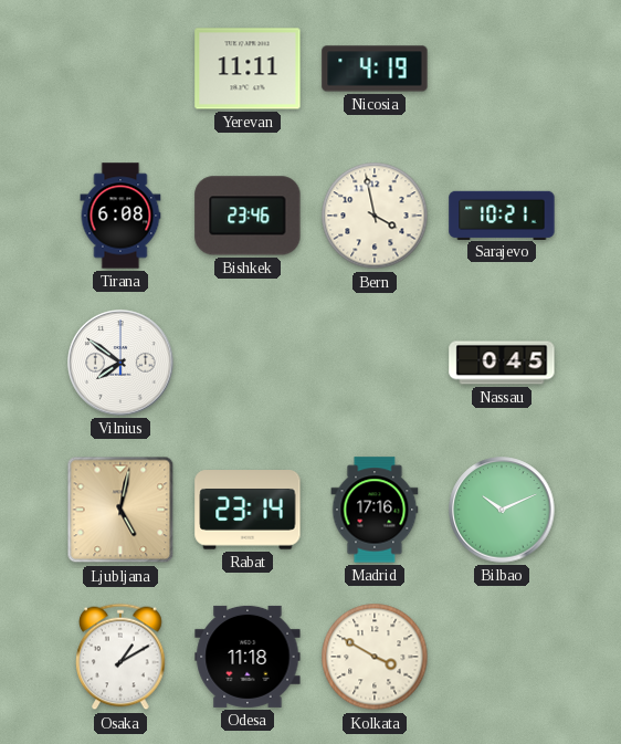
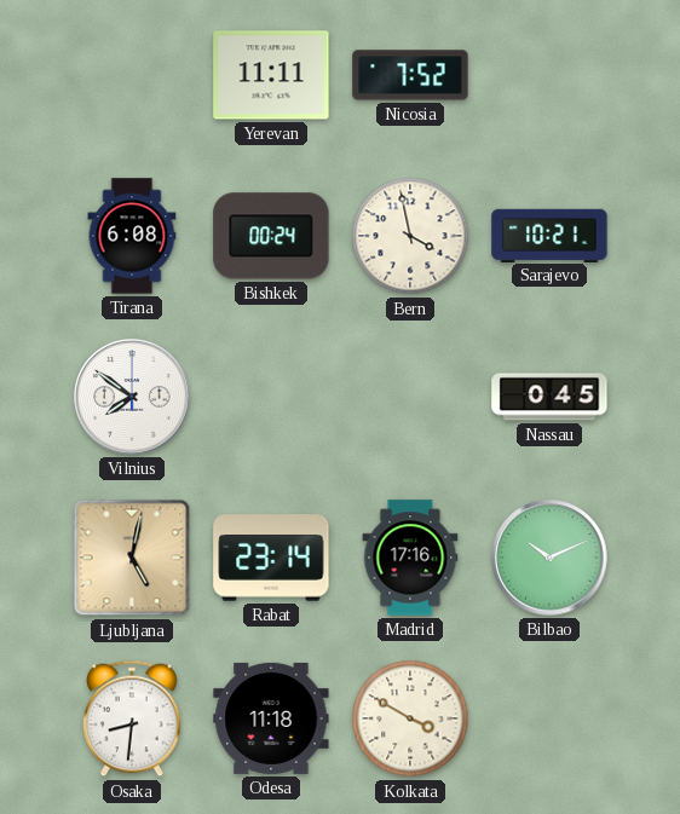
Nicosia: 4:19 -> 7:52
Bishkek: 23:46 -> 00:24
Osaka: 1:10 -> 8:31
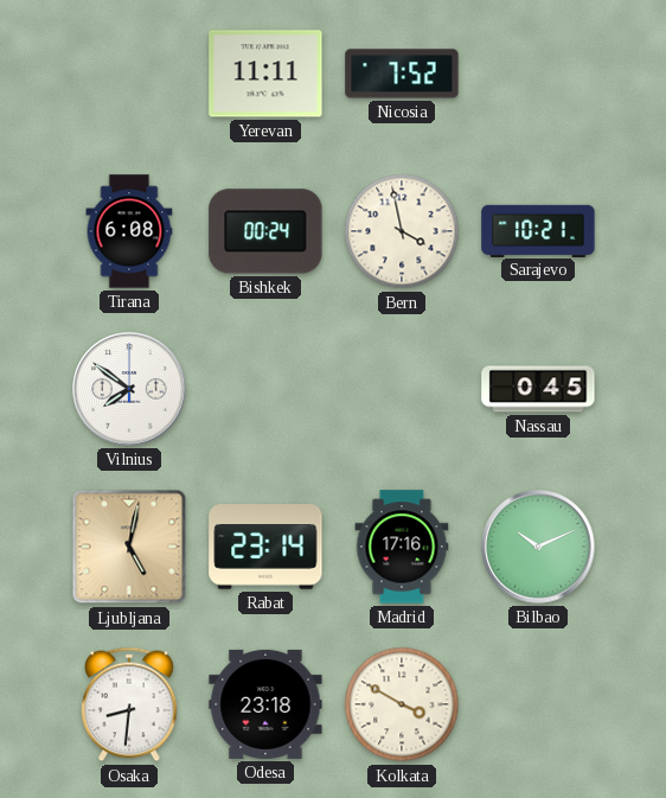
Odesa: 11:18 -> 23:18
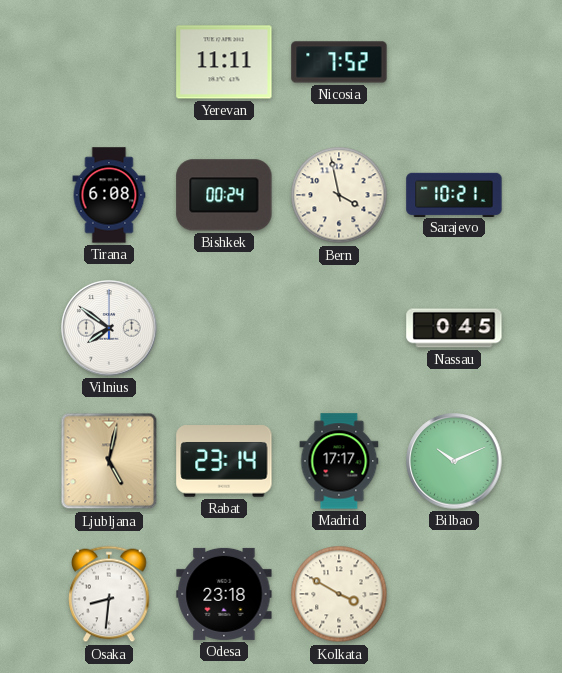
Madrid: 17:16 -> 17:17
